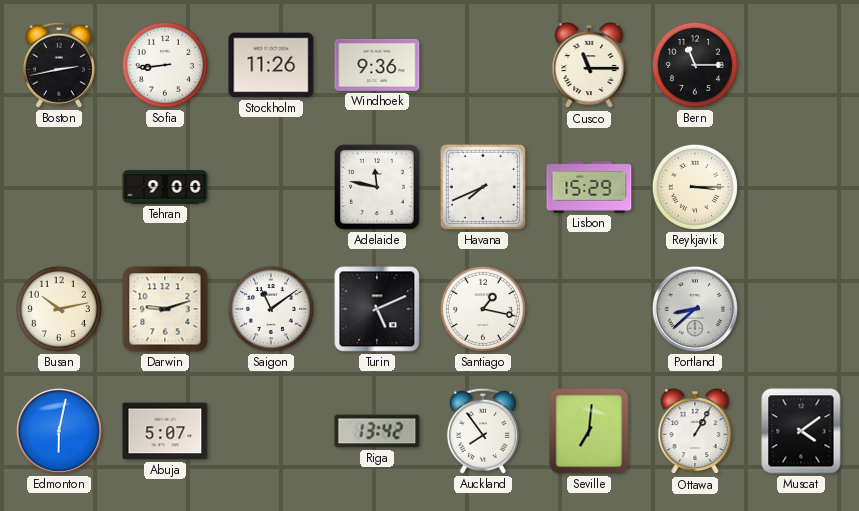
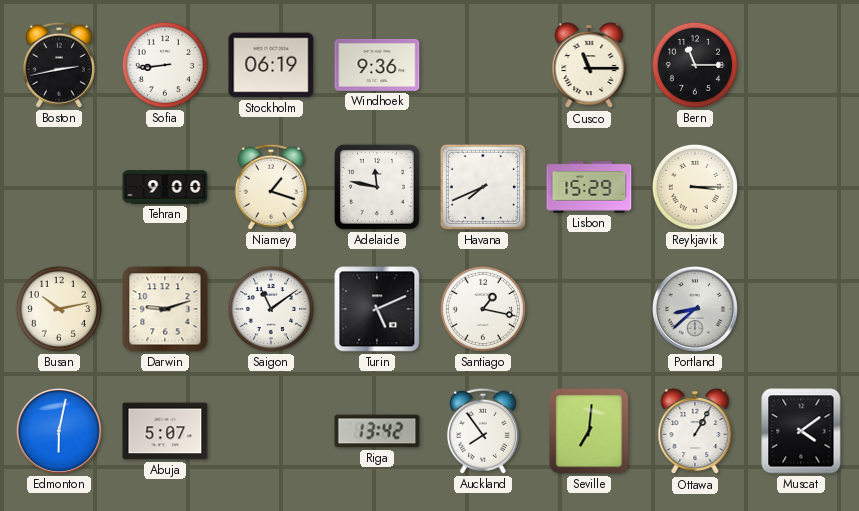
Stockholm: 11:26 -> 06:19
Niamey: none -> 1:18
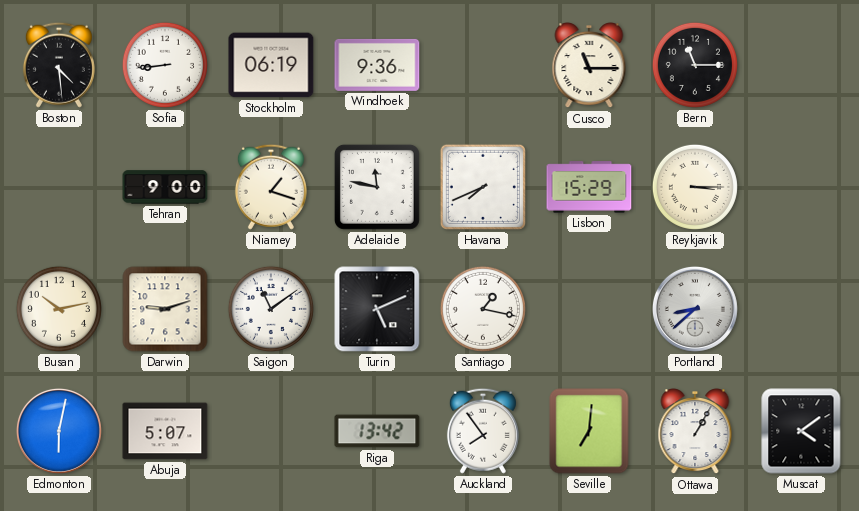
Boston: 2:43 -> 4:29
